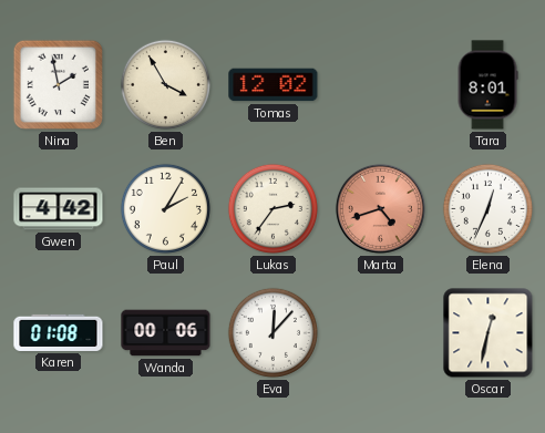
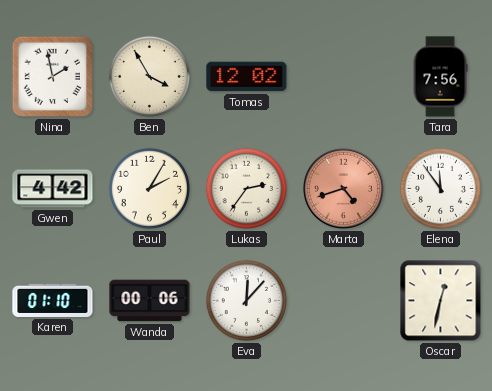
Tara: 8:01 -> 7:56
Elena: 12:34 -> 11:54
Karen: 01:08 -> 01:10
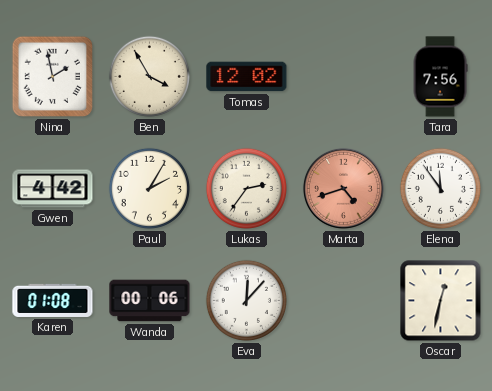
Karen: 01:10 -> 01:08
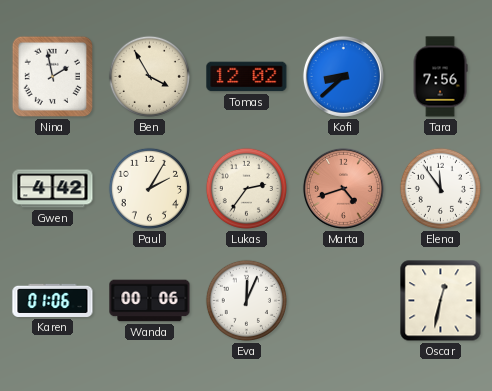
Kofi: none -> 8:38
Karen: 01:08 -> 01:06
Eva: 12:07 -> 12:04
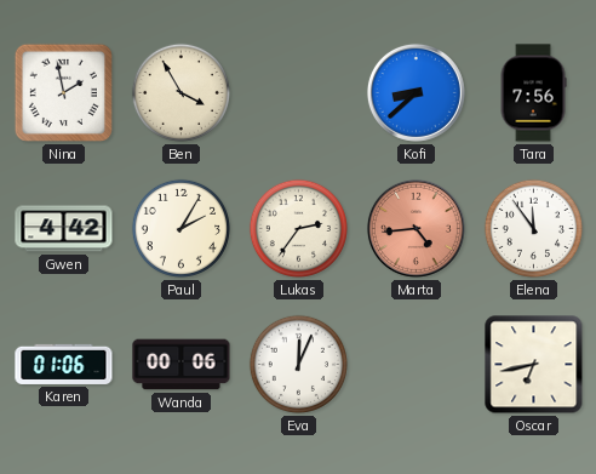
Tomas: 12:02 -> none
Marta: 4:42 -> 4:44
Oscar: 12:32 -> 6:43
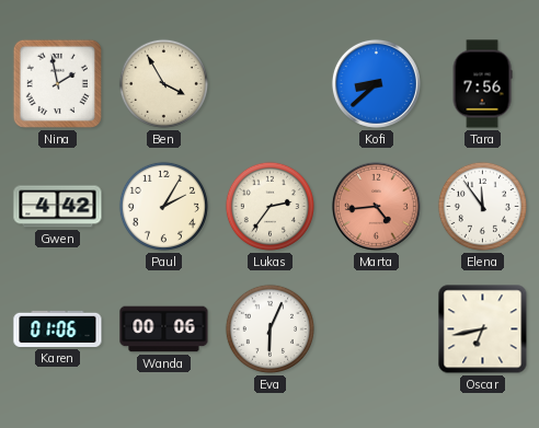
Eva: 12:04 -> 6:04
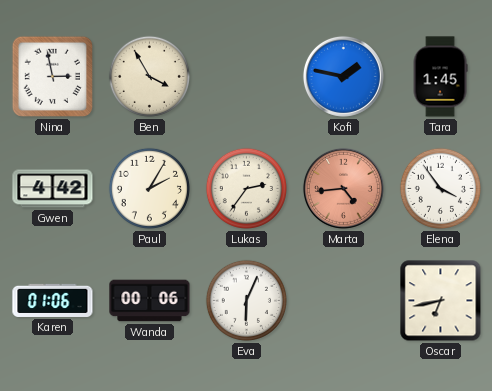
Nina: 1:58 -> 2:58
Kofi: 8:38 -> 1:47
Tara: 7:56 -> 1:45
Elena: 11:54 -> 3:54
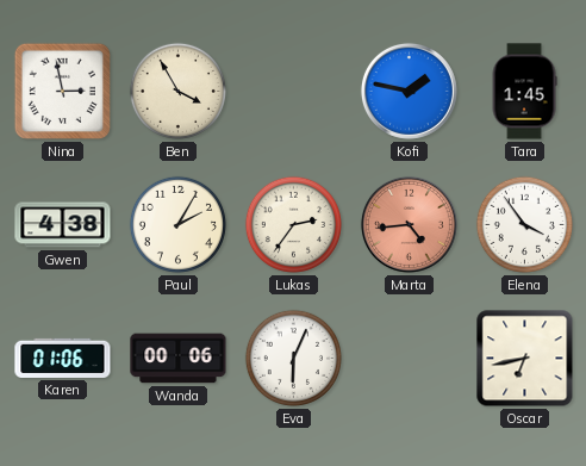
Gwen: 4:42 -> 4:38
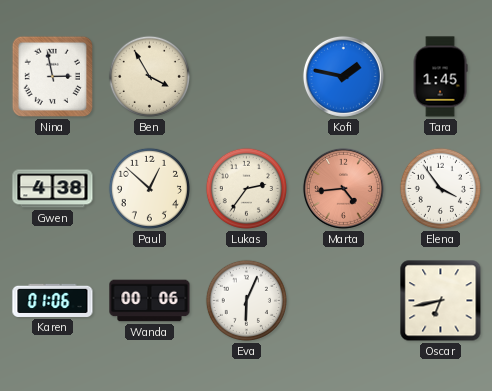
Paul: 2:05 -> 12:52
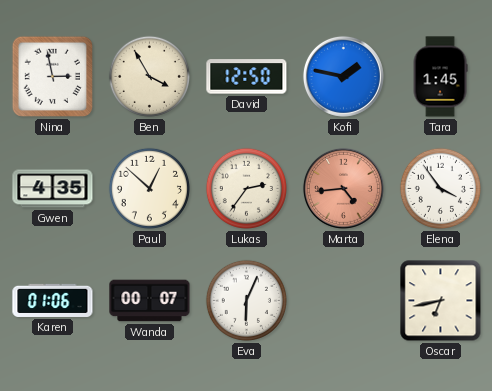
David: none -> 12:50
Gwen: 4:38 -> 4:35
Wanda: 00:06 -> 00:07
